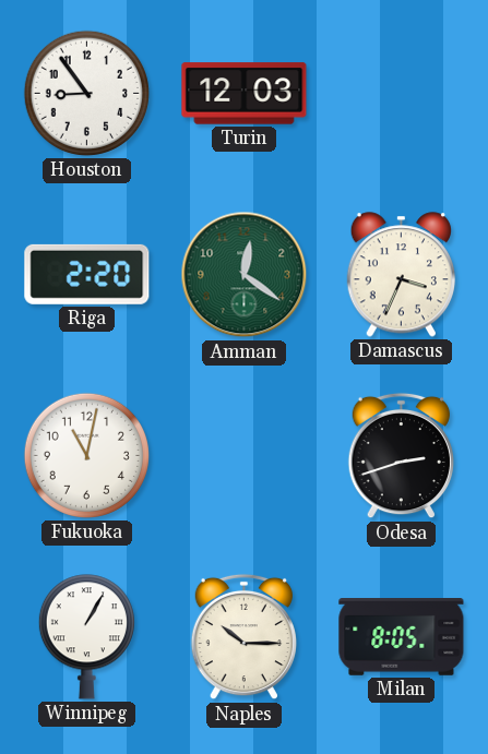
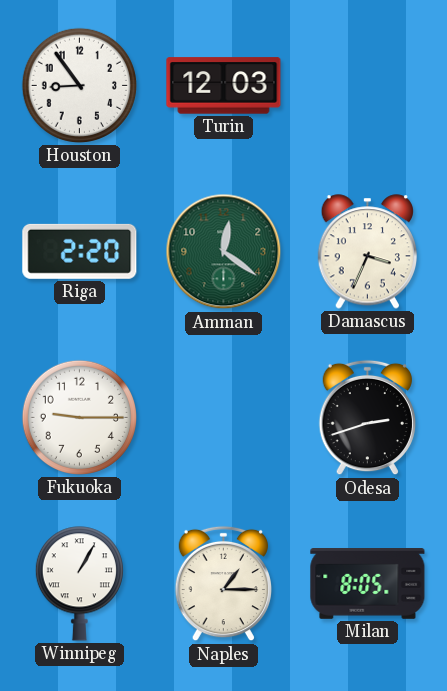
Fukuoka: 11:02 -> 9:15
Naples: 10:15 -> 1:15
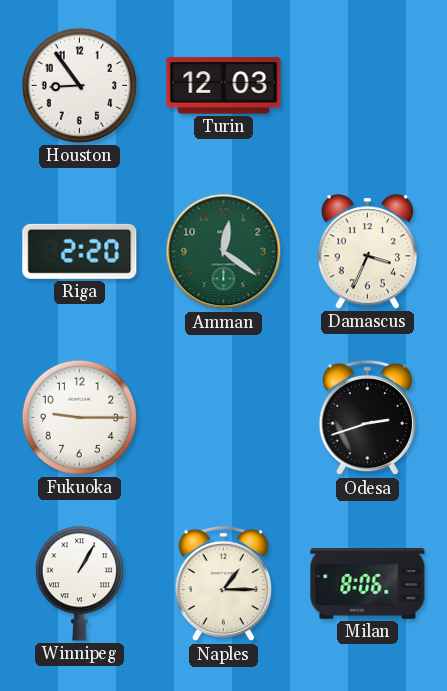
Milan: 8:05 -> 8:06
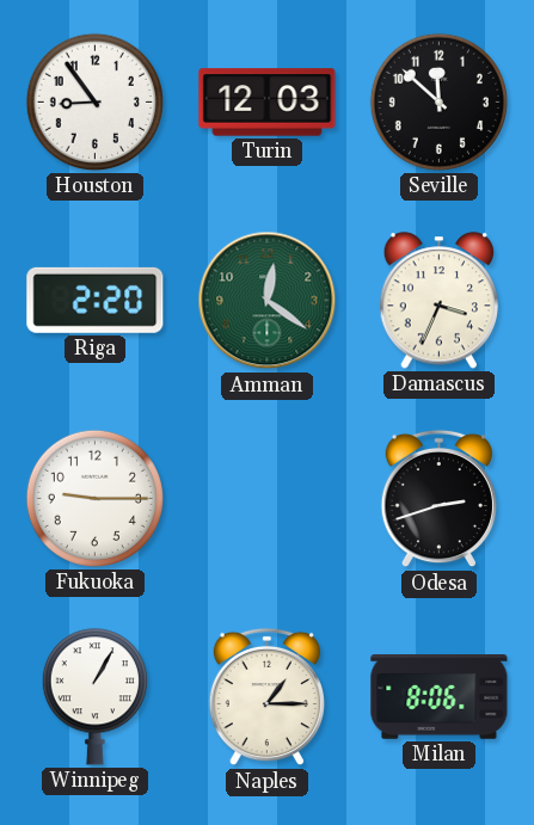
Seville: none -> 11:52
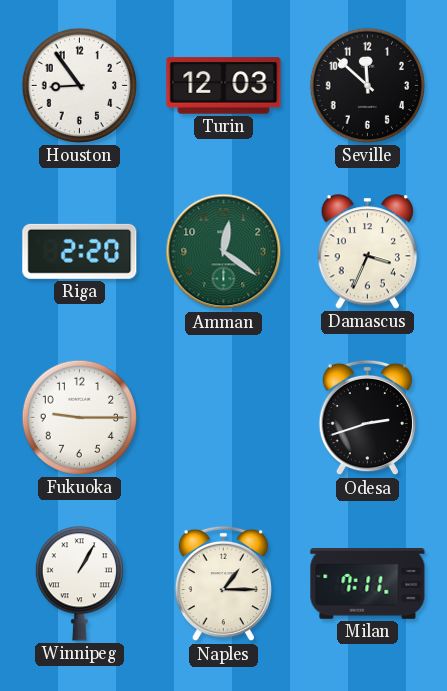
Milan: 8:06 -> 7:11
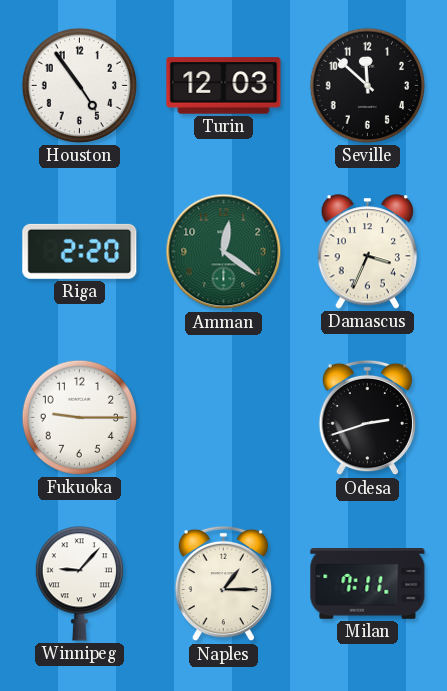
Houston: 8:54 -> 4:54
Winnipeg: 1:05 -> 9:07
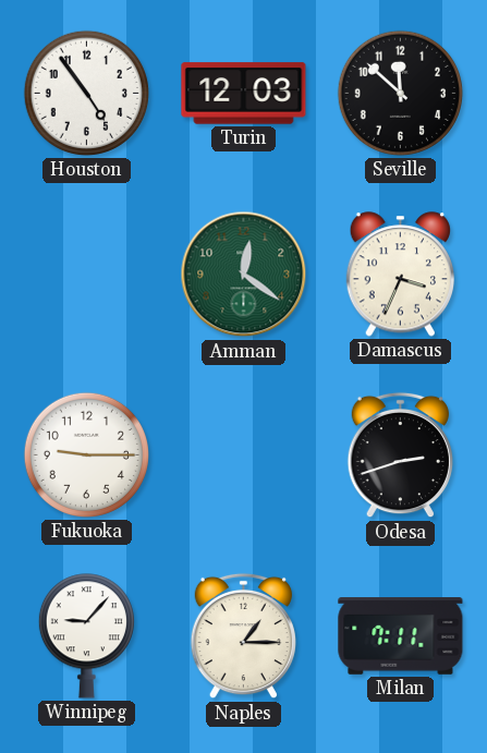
Riga: 2:20 -> none
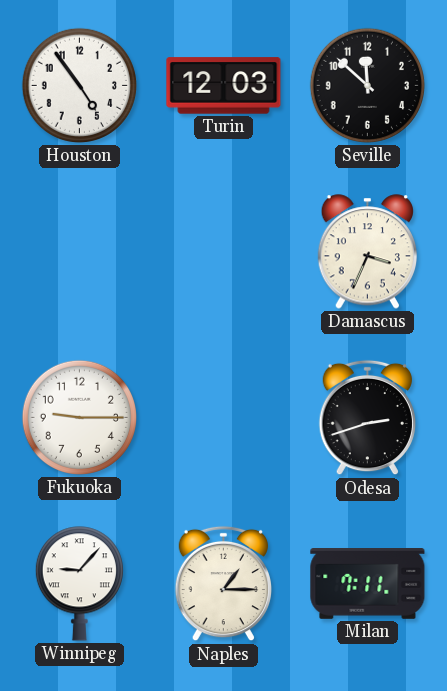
Amman: 12:21 -> none
